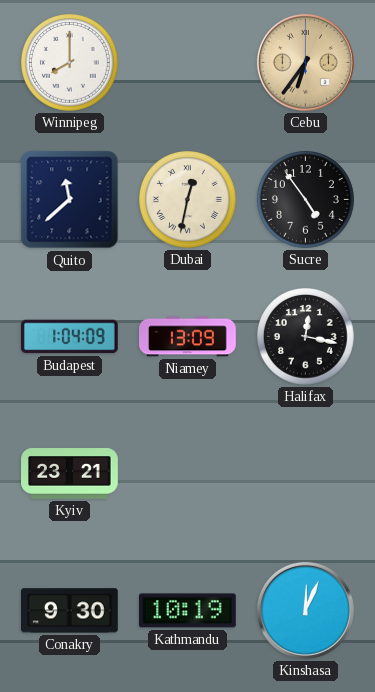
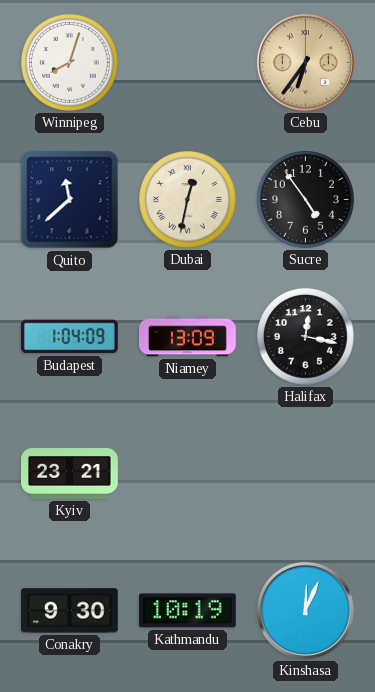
Winnipeg: 8:00 -> 8:03
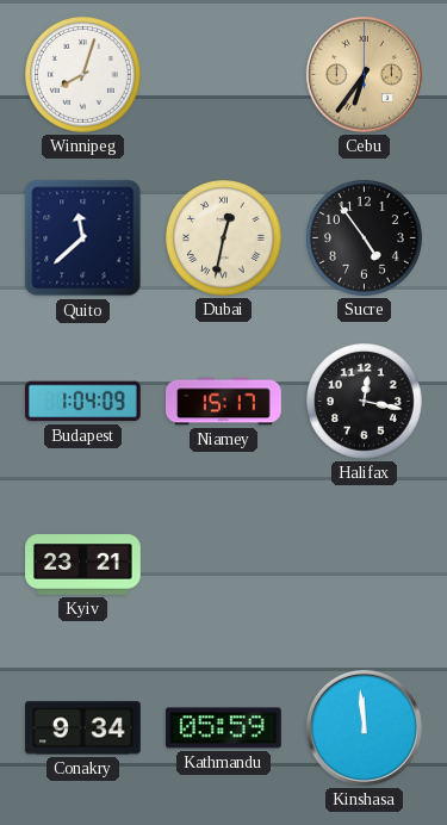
Niamey: 13:09 -> 15:17
Conakry: 9:30 -> 9:34
Kathmandu: 10:19 -> 05:59
Kinshasa: 12:04 -> 11:59
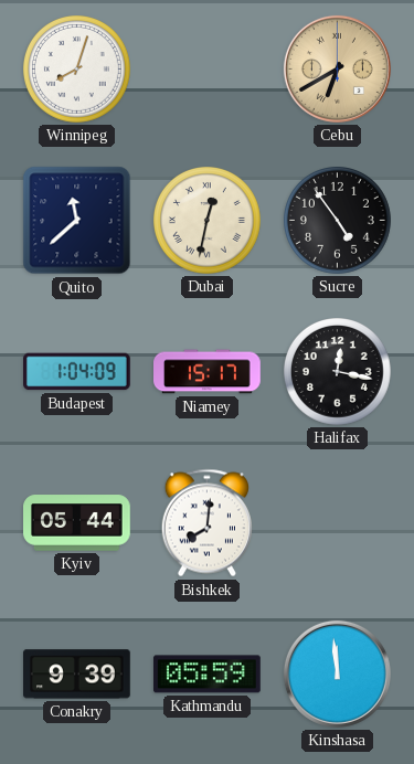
Cebu: 6:36 -> 6:40
Kyiv: 23:21 -> 05:44
Bishkek: none -> 8:01
Conakry: 9:34 -> 9:39
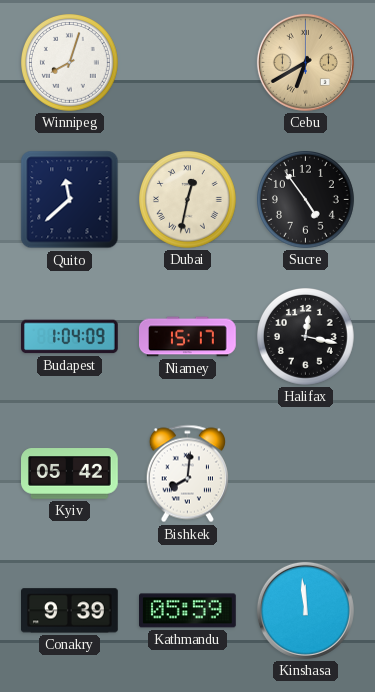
Kyiv: 05:44 -> 05:42
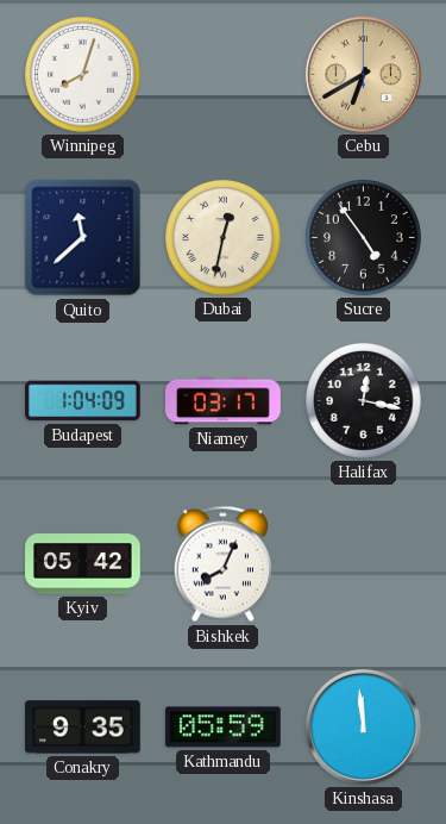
Niamey: 15:17 -> 03:17
Bishkek: 8:01 -> 8:04
Conakry: 9:39 -> 9:35
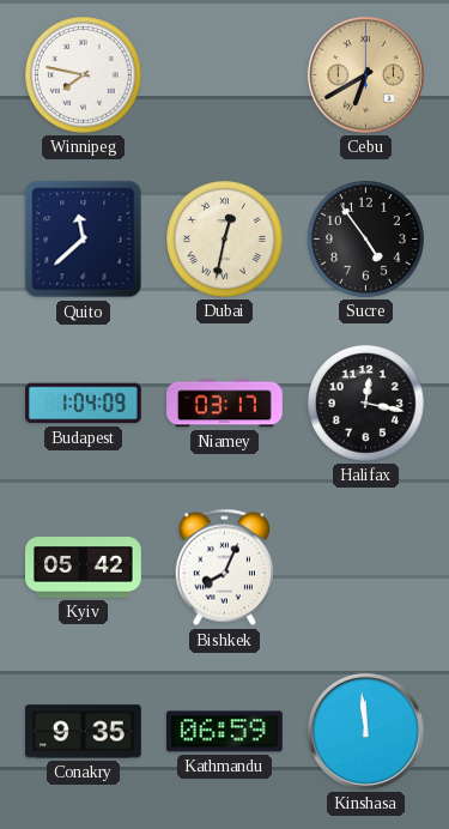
Winnipeg: 8:03 -> 7:47
Kathmandu: 05:59 -> 06:59
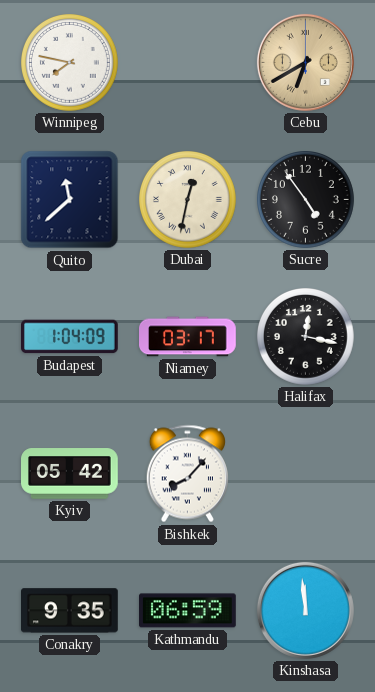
Bishkek: 8:04 -> 8:07
